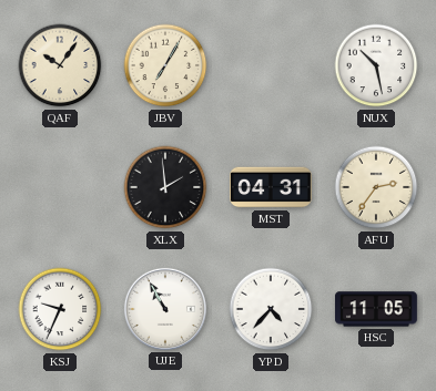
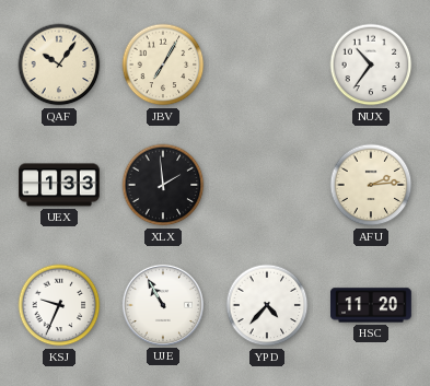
NUX: 10:28 -> 10:36
UEX: none -> 1:33
MST: 04:31 -> none
AFU: 2:36 -> 2:14
HSC: 11:05 -> 11:20
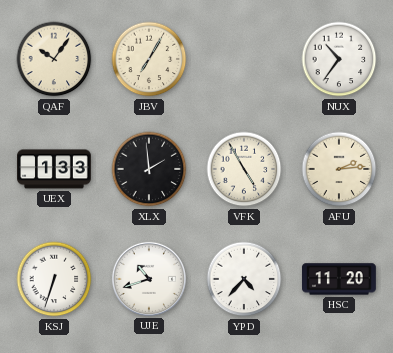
VFK: none -> 4:55
KSJ: 9:34 -> 6:33
UJE: 10:55 -> 10:42
